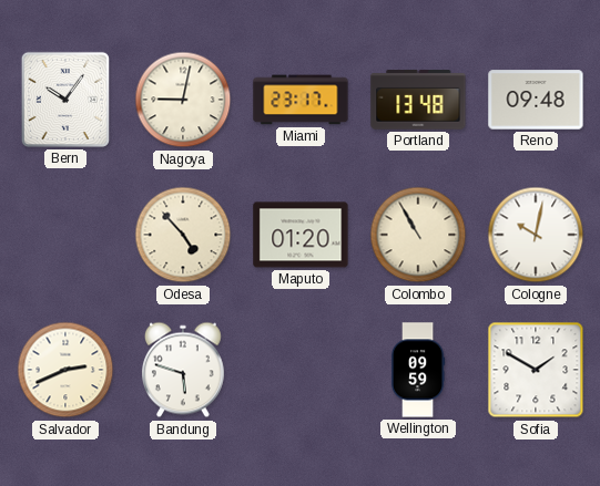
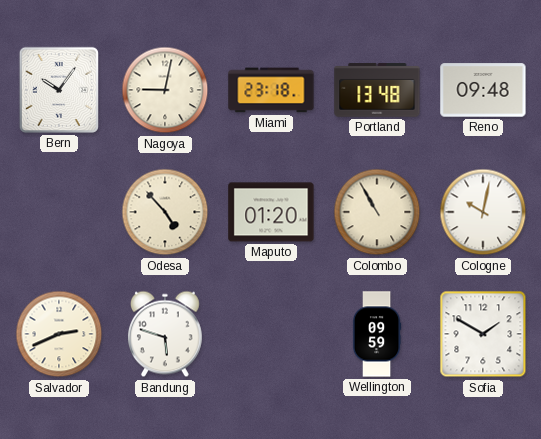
Miami: 23:17 -> 23:18
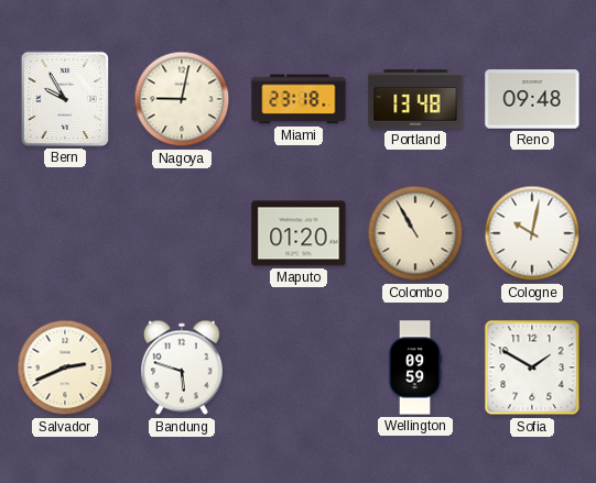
Bern: 10:06 -> 9:55
Odesa: 4:53 -> none
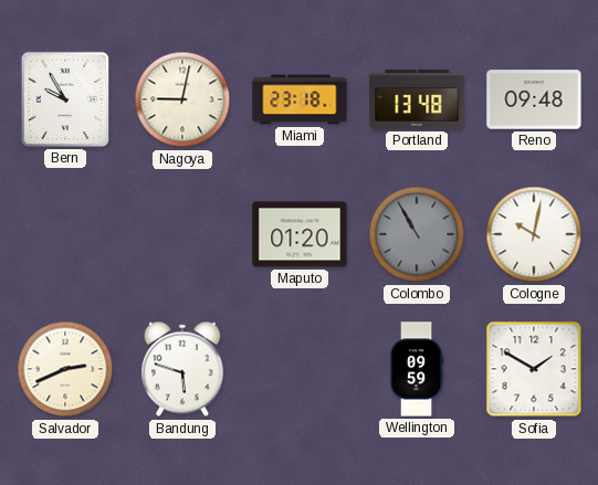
Colombo dial: cream -> grey
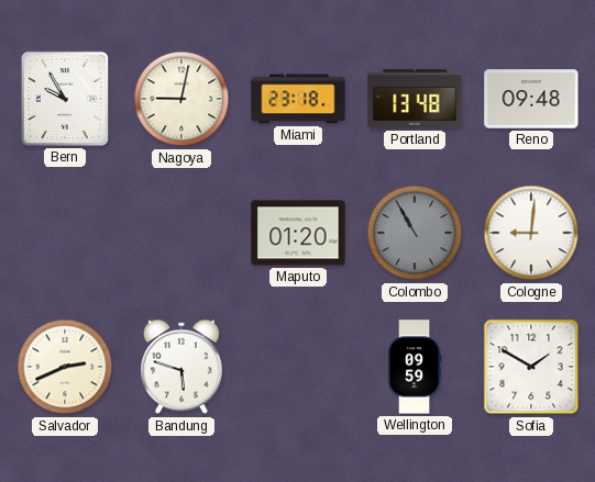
Cologne: 10:02 -> 9:01
